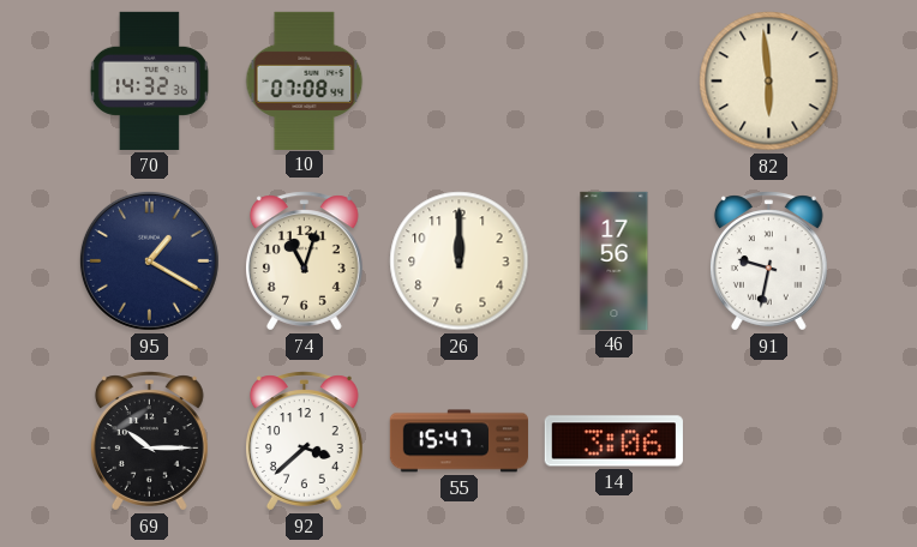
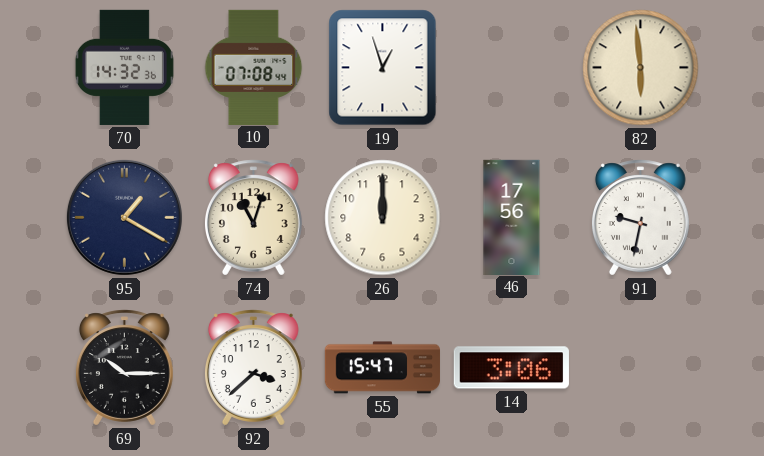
19: none -> 12:57
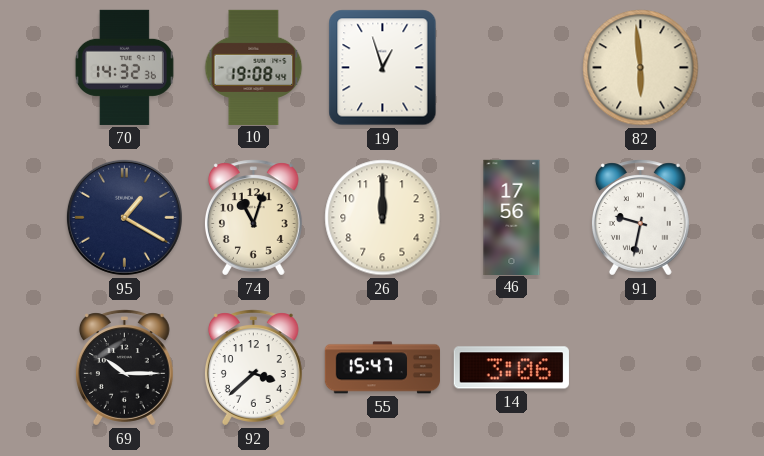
10: 07:08 -> 19:08
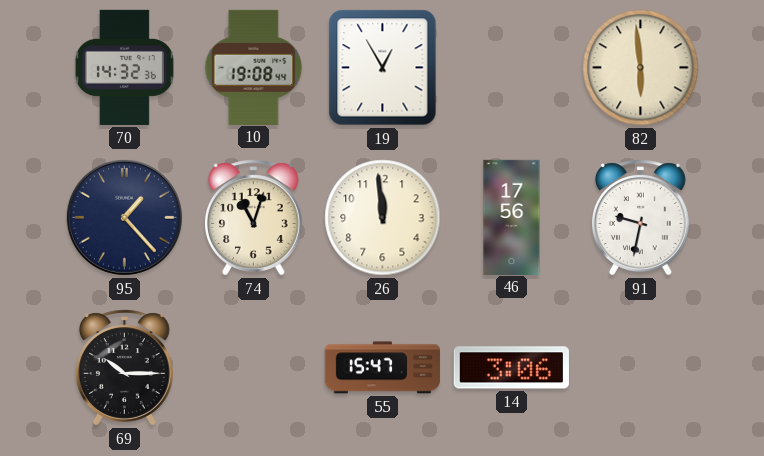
19: 12:57 -> 12:55
95: 1:20 -> 1:23
26: 12:00 -> 11:59
92: 3:38 -> none
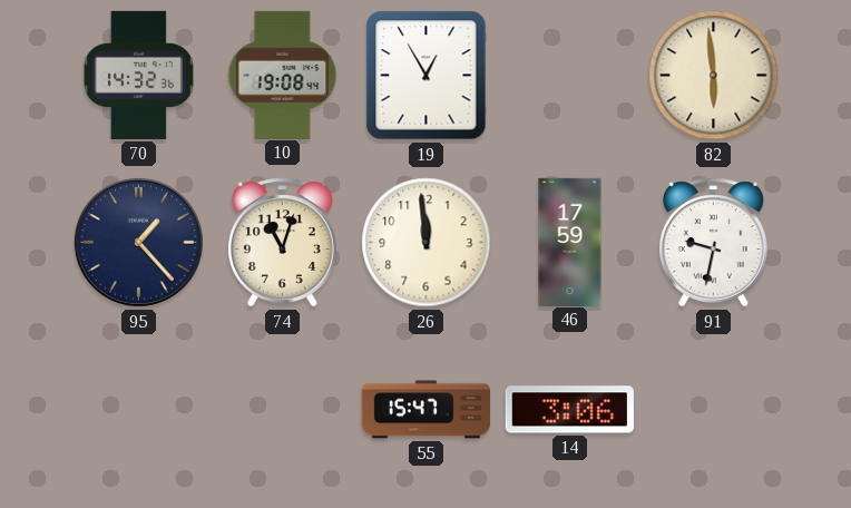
46: 17:56 -> 17:59
69: 10:15 -> none
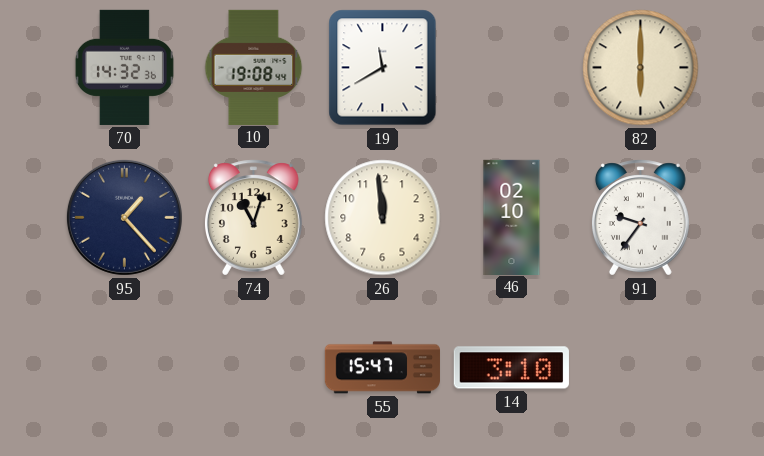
19: 12:55 -> 11:40
82: 5:59 -> 6:00
46: 17:59 -> 02:10
91: 9:32 -> 9:36
14: 3:06 -> 3:10
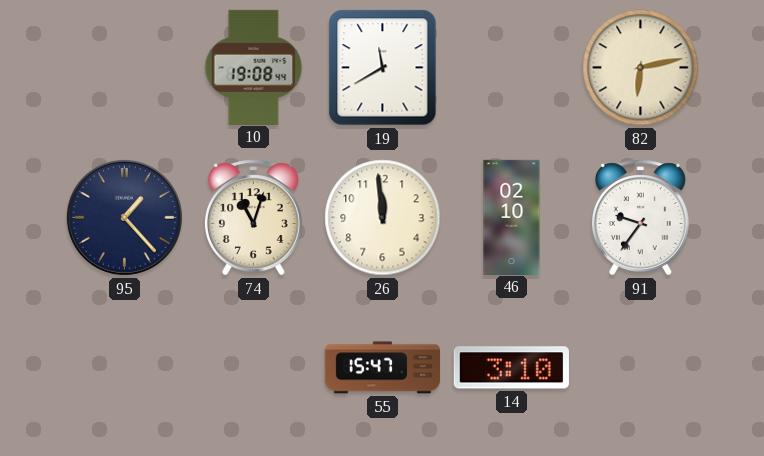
70: 14:32 -> none
82: 6:00 -> 6:13
